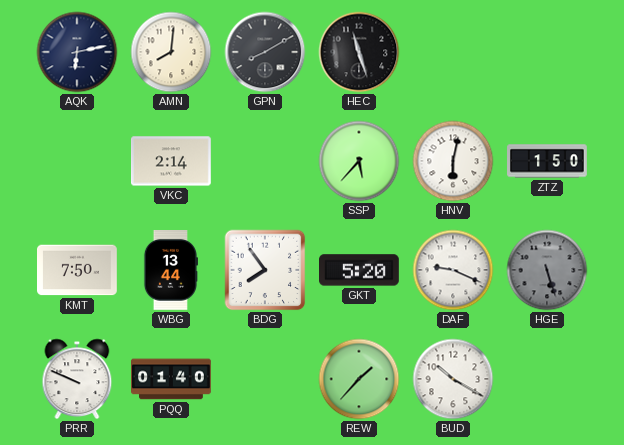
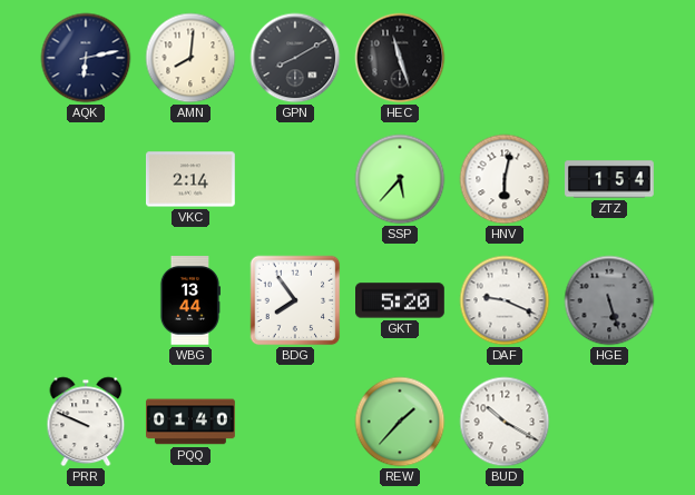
ZTZ: 1:50 -> 1:54
KMT: 7:50 -> none
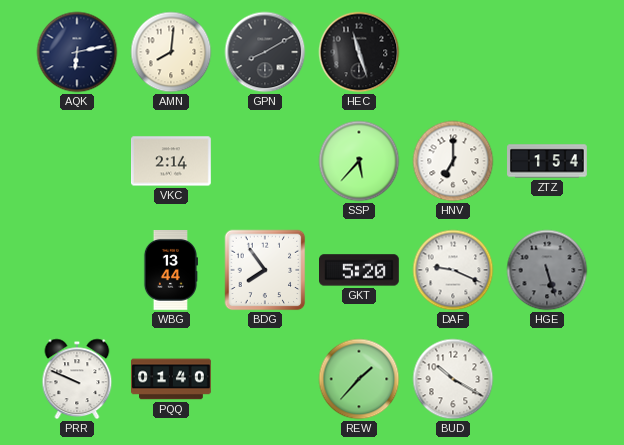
HNV: 6:02 -> 7:00
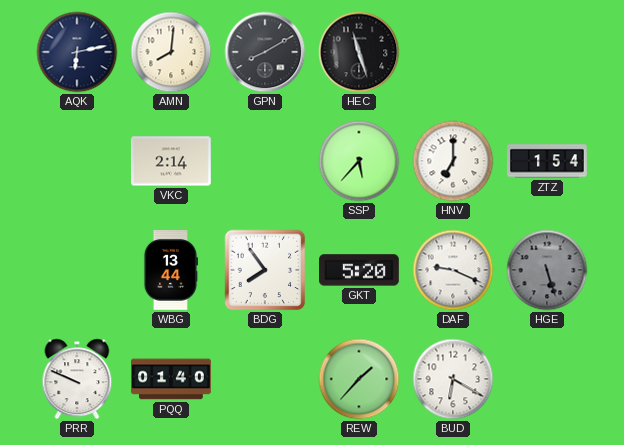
BUD: 10:20 -> 6:20
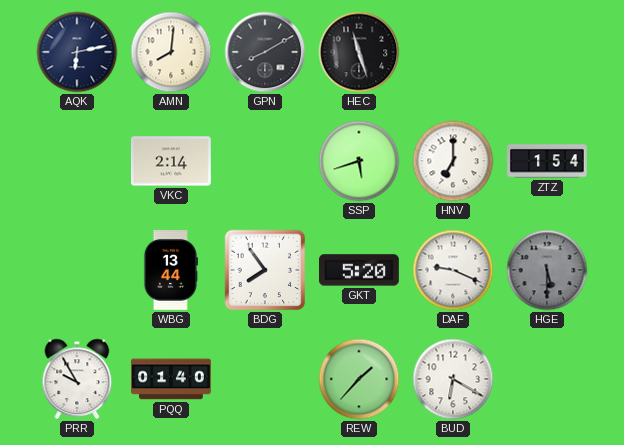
SSP: 5:37 -> 5:42
HGE: 5:27 -> 5:30
PRR: 9:49 -> 9:55
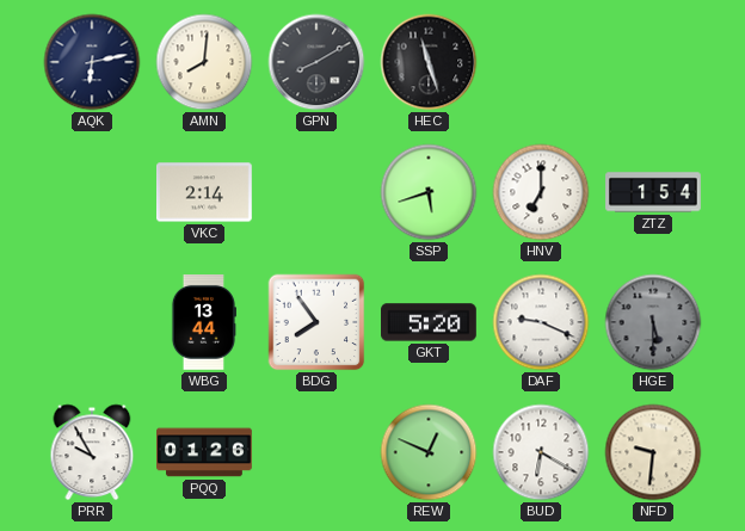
PQQ: 01:40 -> 01:26
REW: 1:37 -> 12:49
NFD: none -> 9:31
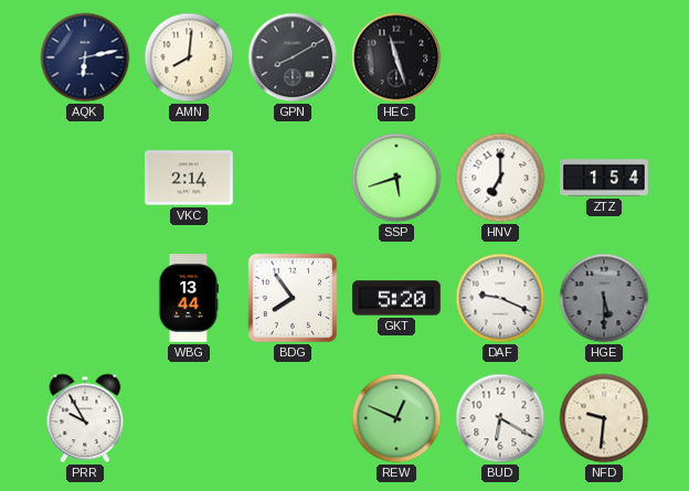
PQQ: 01:26 -> none
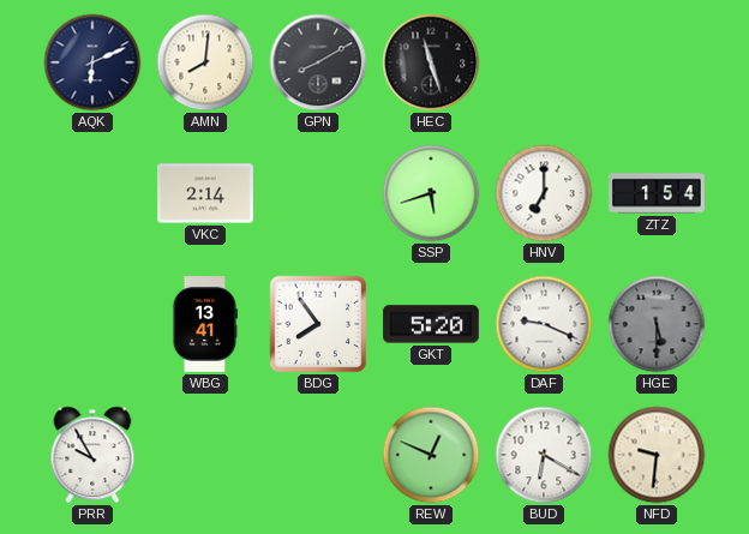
AQK: 6:13 -> 6:11
WBG: 13:44 -> 13:41
